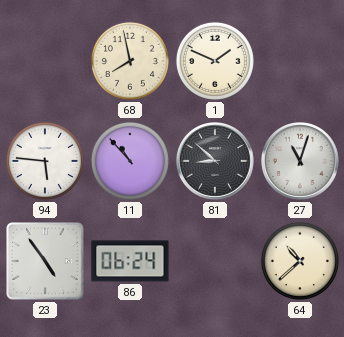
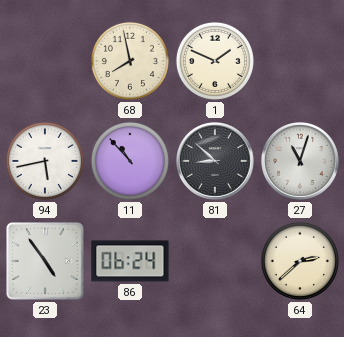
94: 5:46 -> 5:43
64: 10:38 -> 2:38
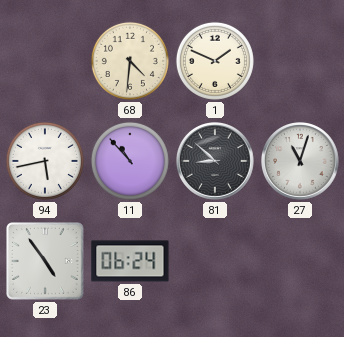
68: 7:58 -> 4:31
64: 2:38 -> none
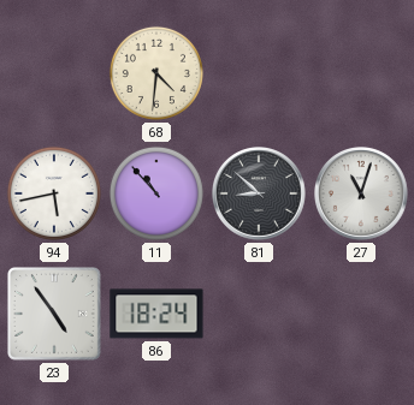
1: 1:49 -> none
86: 06:24 -> 18:24
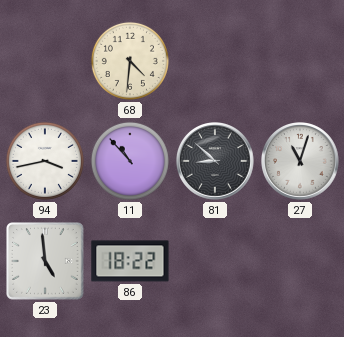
94: 5:43 -> 3:43
23: 4:54 -> 4:59
86: 18:24 -> 18:22
